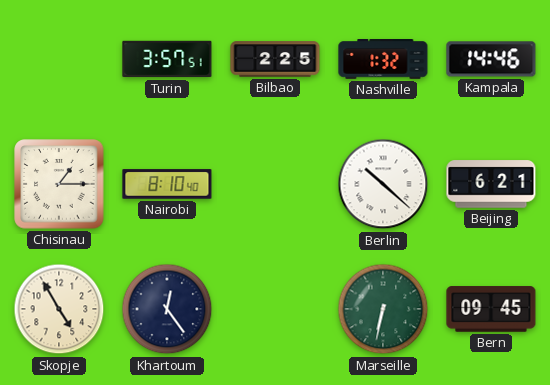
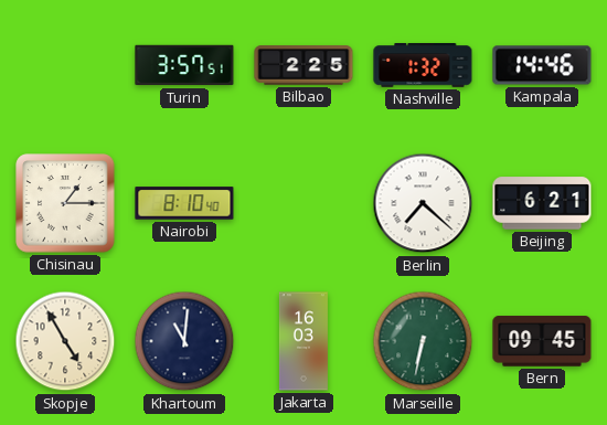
Berlin: 10:22 -> 7:22
Khartoum: 12:24 -> 11:01
Jakarta: none -> 16:03
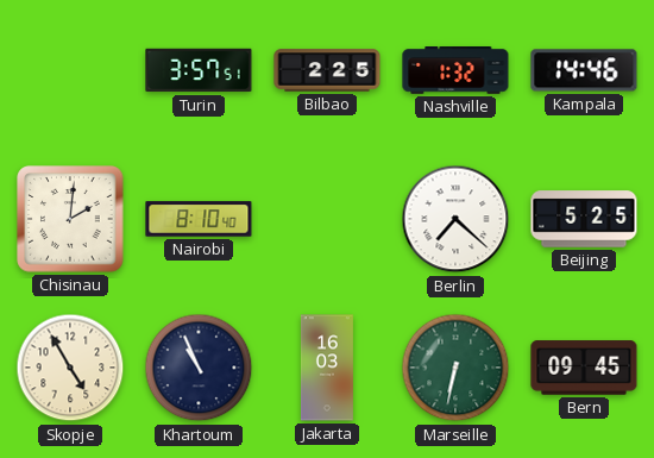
Chisinau: 1:15 -> 2:01
Beijing: 6:21 -> 5:25
Khartoum: 11:01 -> 10:56
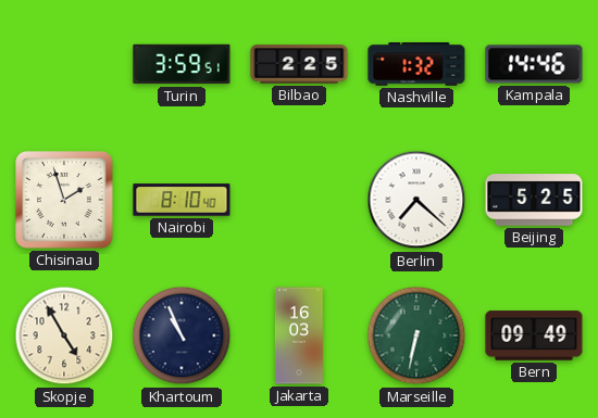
Turin: 3:57 -> 3:59
Chisinau: 2:01 -> 1:57
Bern: 09:45 -> 09:49
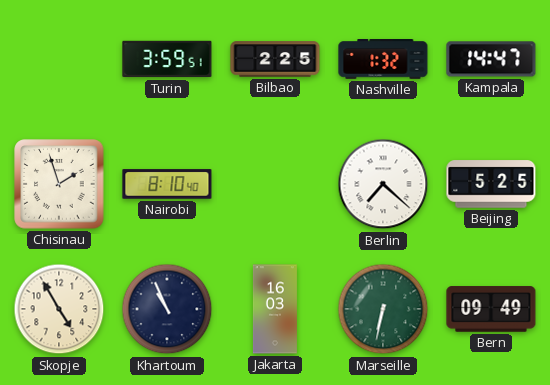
Kampala: 14:46 -> 14:47
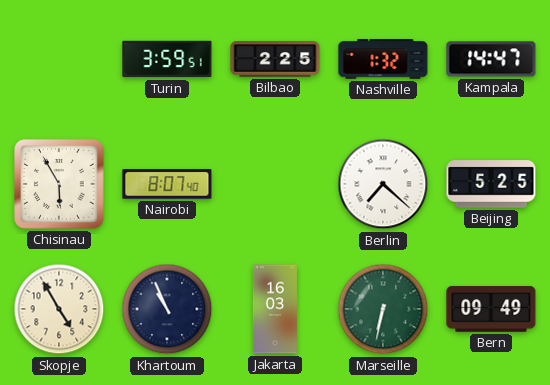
Chisinau: 1:57 -> 5:55
Nairobi: 8:10 -> 8:07
